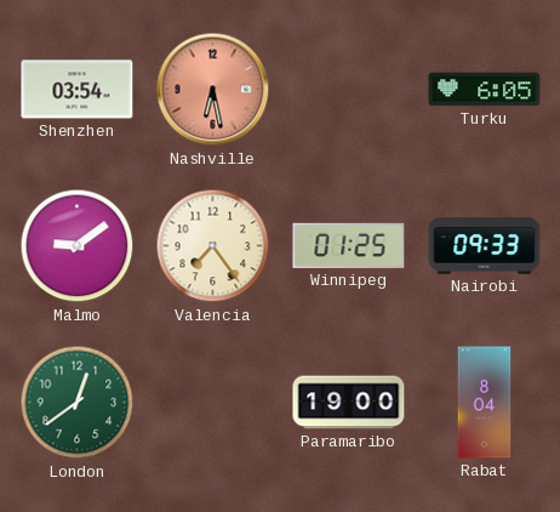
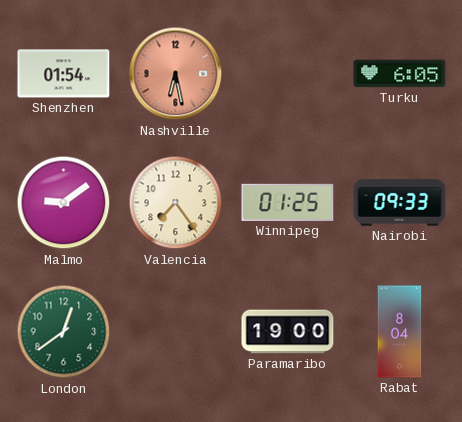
Shenzhen: 03:54 -> 01:54
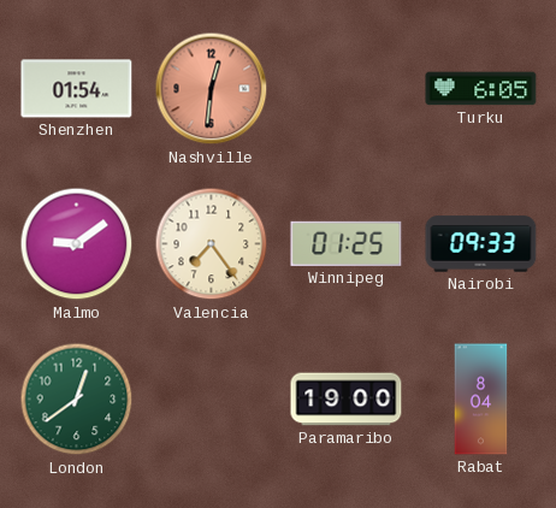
Nashville: 6:28 -> 12:31
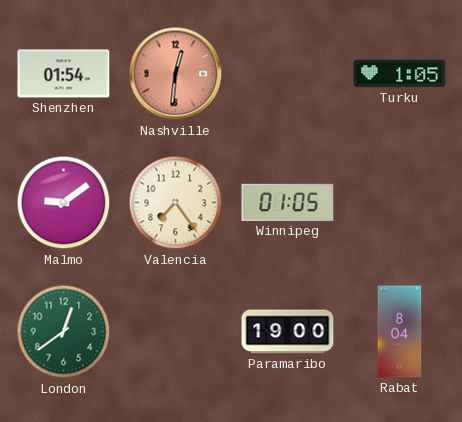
Turku: 6:05 -> 1:05
Winnipeg: 01:25 -> 01:05
Nairobi: 09:33 -> none
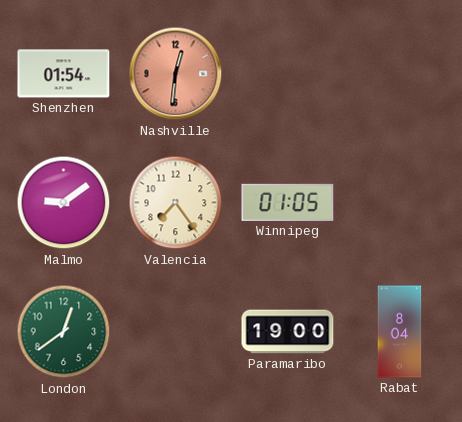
Turku: 1:05 -> none
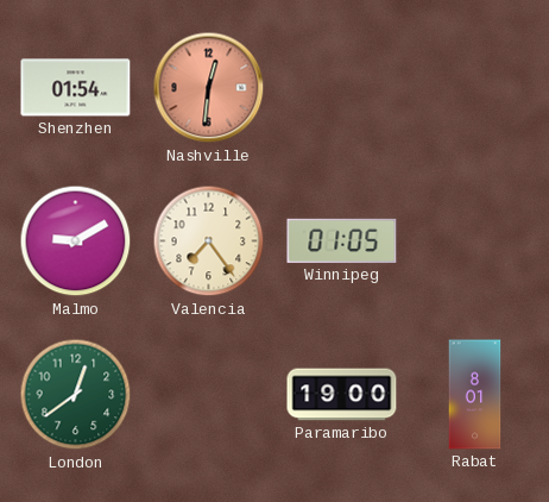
Malmo: 9:09 -> 9:10
Rabat: 8:04 -> 8:01
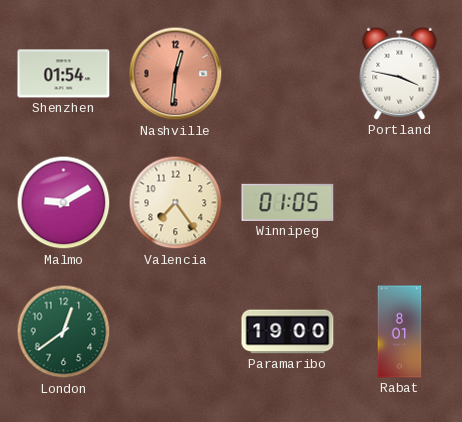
Portland: none -> 3:47
